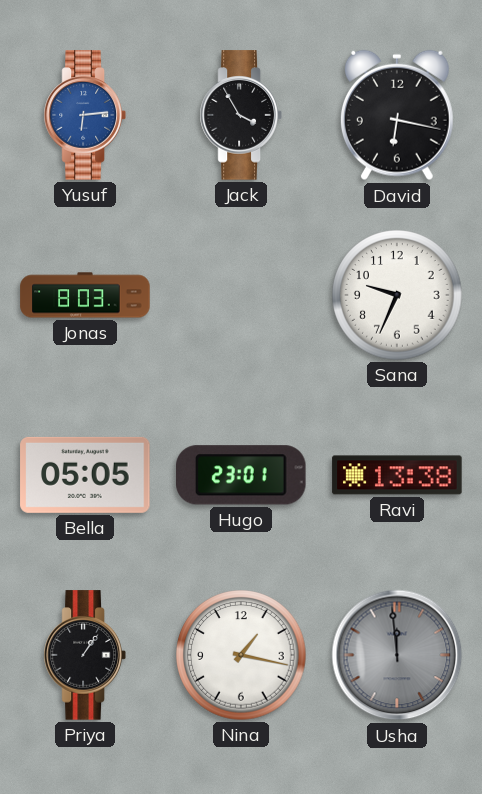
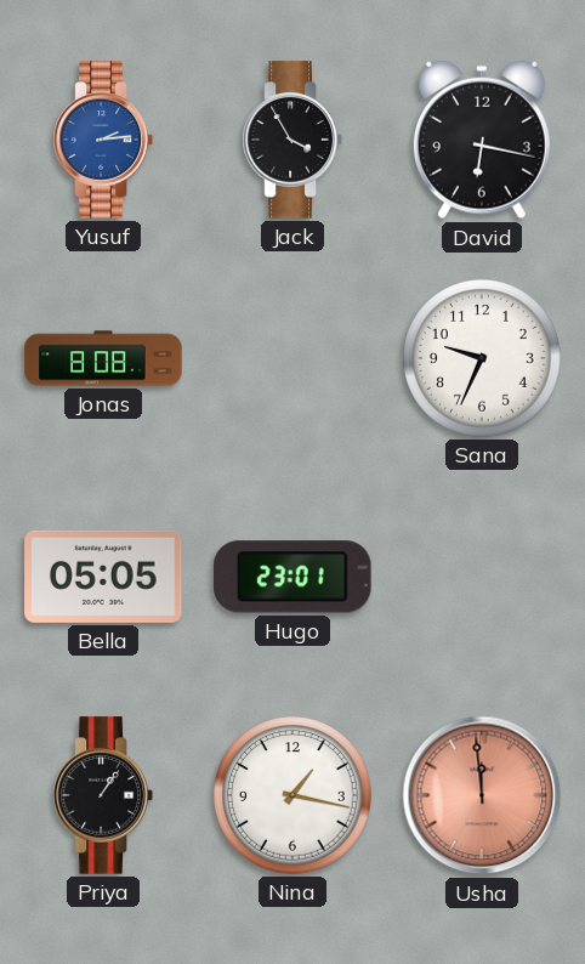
Yusuf: 6:14 -> 2:14
Jonas: 8:03 -> 8:08
Ravi: 13:38 -> none
Usha dial: grey -> salmon
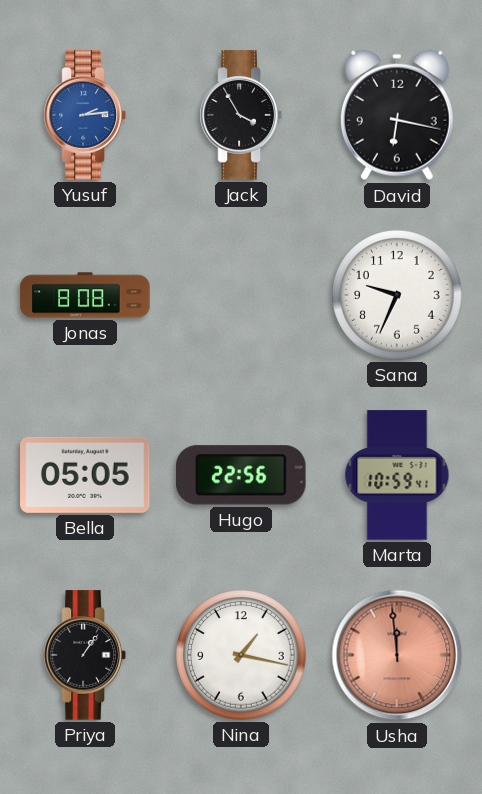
Hugo: 23:01 -> 22:56
Marta: none -> 10:59
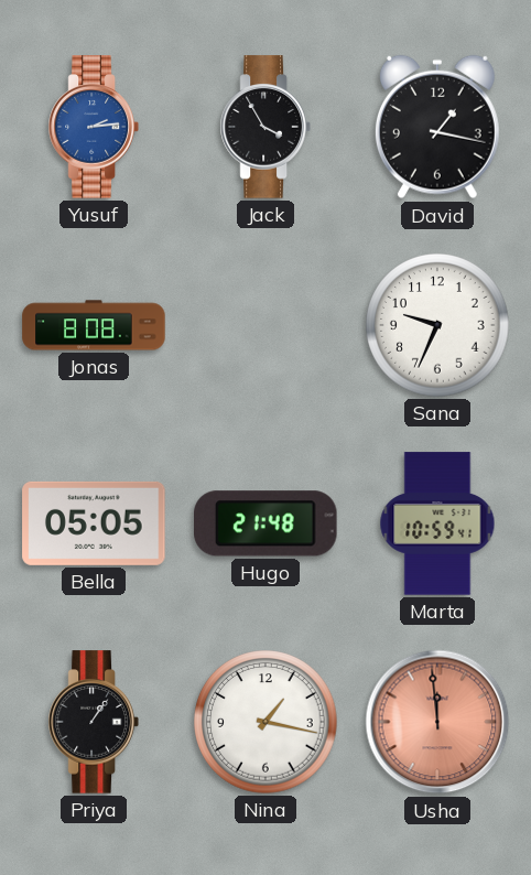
David: 6:17 -> 1:17
Hugo: 22:56 -> 21:48
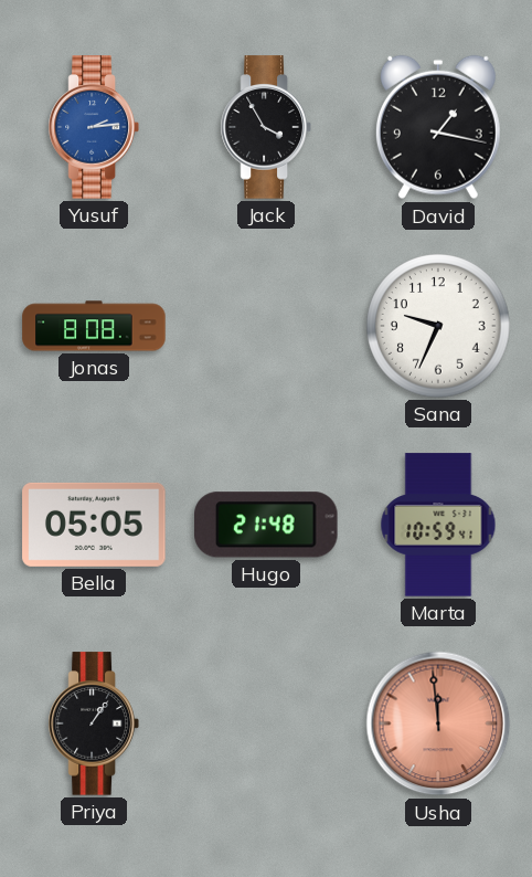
Nina: 1:17 -> none
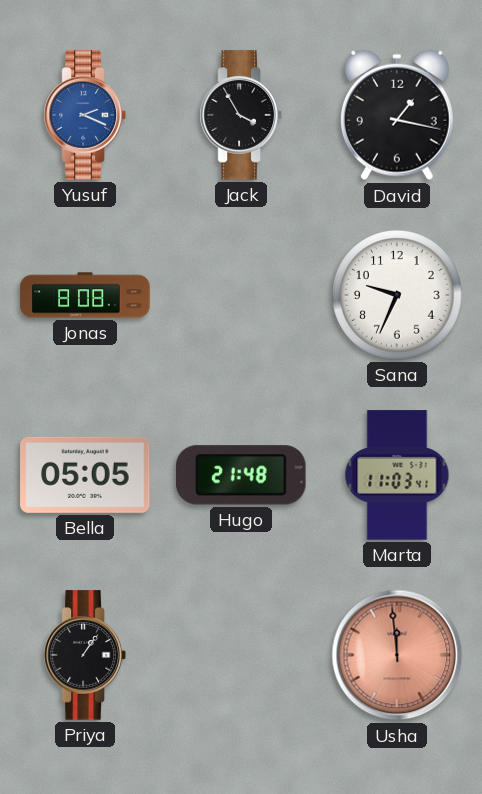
Yusuf: 2:14 -> 2:19
Marta: 10:59 -> 11:03
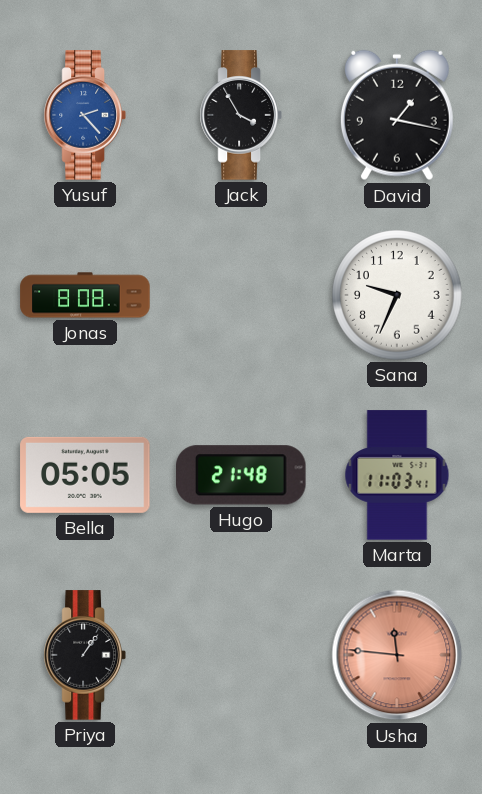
Yusuf: 2:19 -> 2:23
Usha: 11:59 -> 11:46
